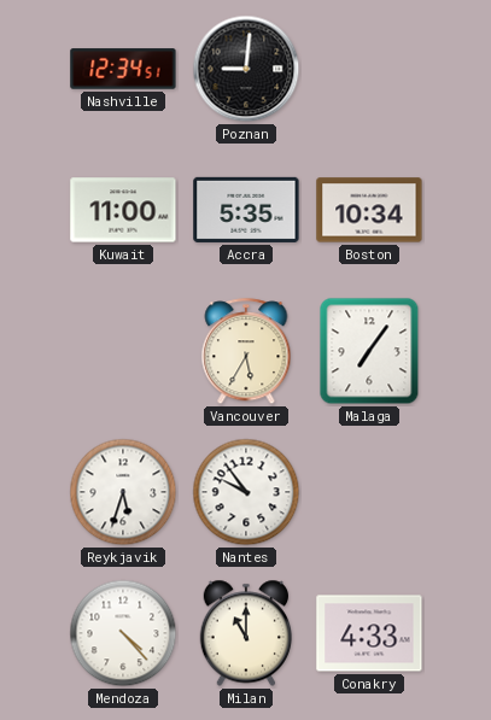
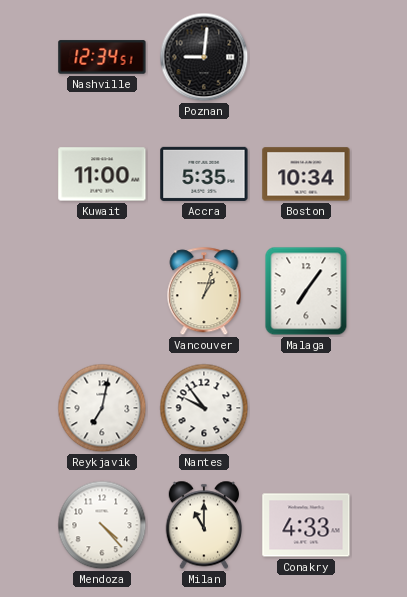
Vancouver: 5:35 -> 1:03
Reykjavik: 5:33 -> 7:02
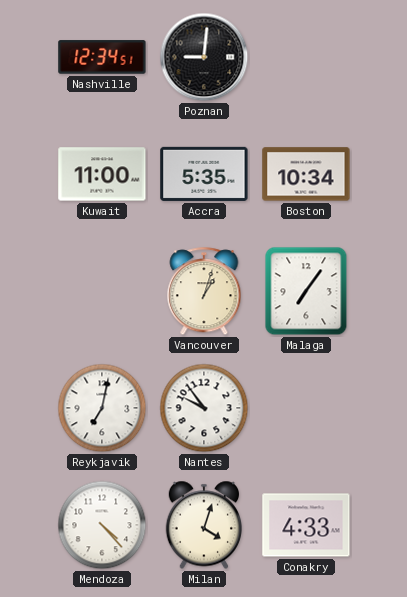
Milan: 11:00 -> 4:03
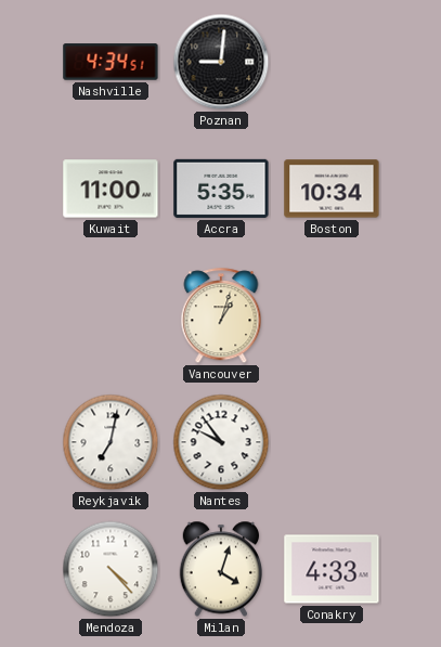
Nashville: 12:34 -> 4:34
Malaga: 7:06 -> none
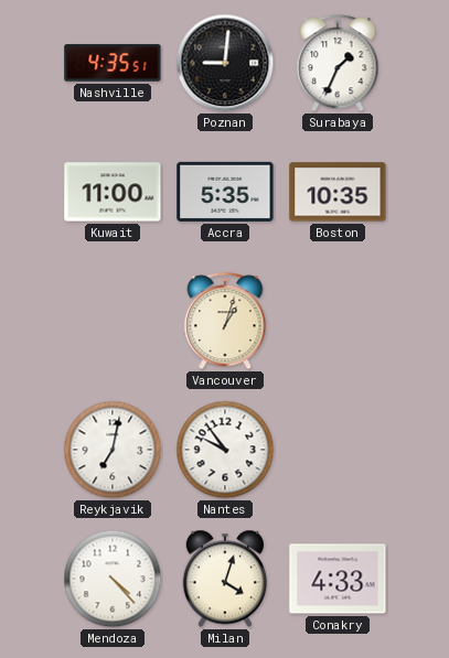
Nashville: 4:34 -> 4:35
Surabaya: none -> 1:34
Boston: 10:34 -> 10:35
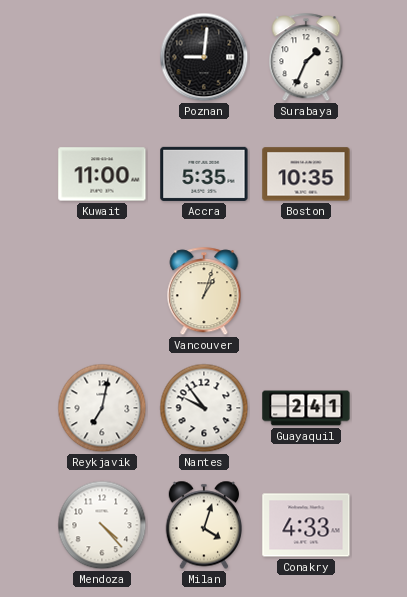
Nashville: 4:35 -> none
Guayaquil: none -> 2:41
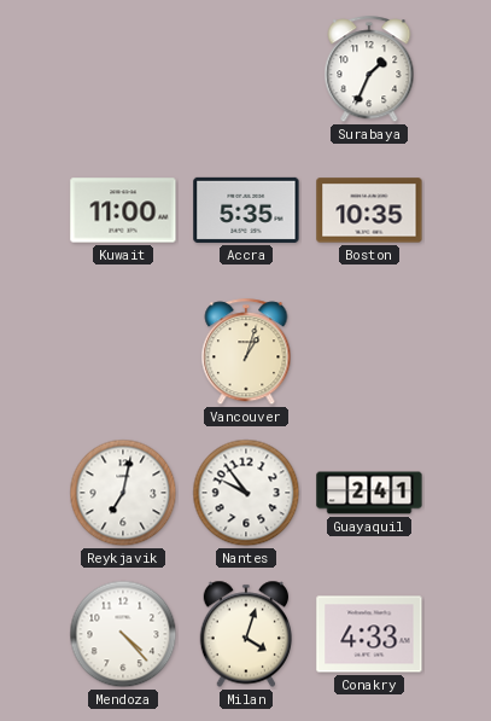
Poznan: 9:01 -> none
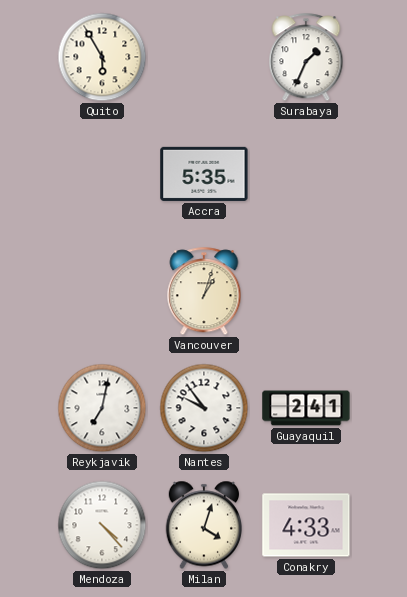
Quito: none -> 5:55
Kuwait: 11:00 -> none
Boston: 10:35 -> none
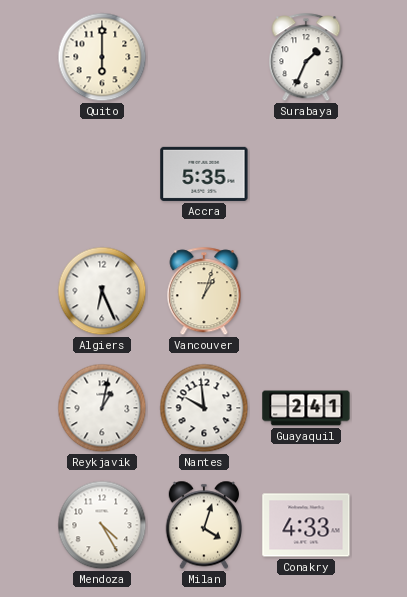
Quito: 5:55 -> 6:00
Algiers: none -> 6:26
Reykjavik: 7:02 -> 1:02
Nantes: 9:54 -> 9:59
Mendoza: 4:23 -> 4:25
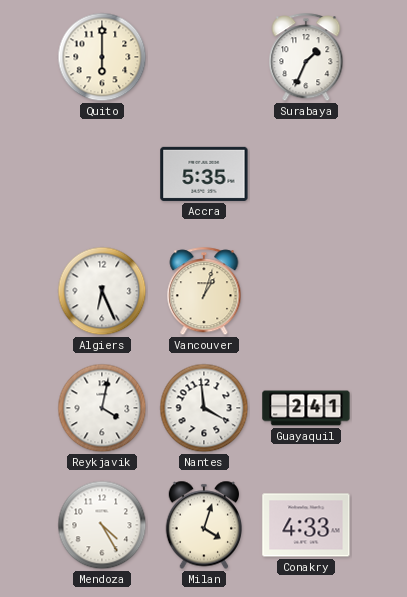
Reykjavik: 1:02 -> 4:02
Nantes: 9:59 -> 3:59
